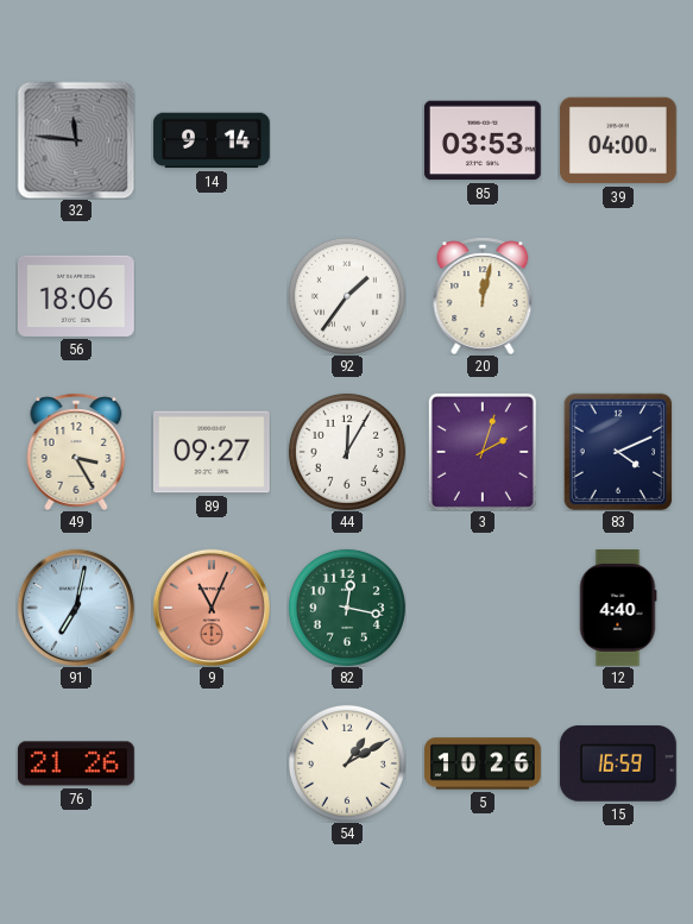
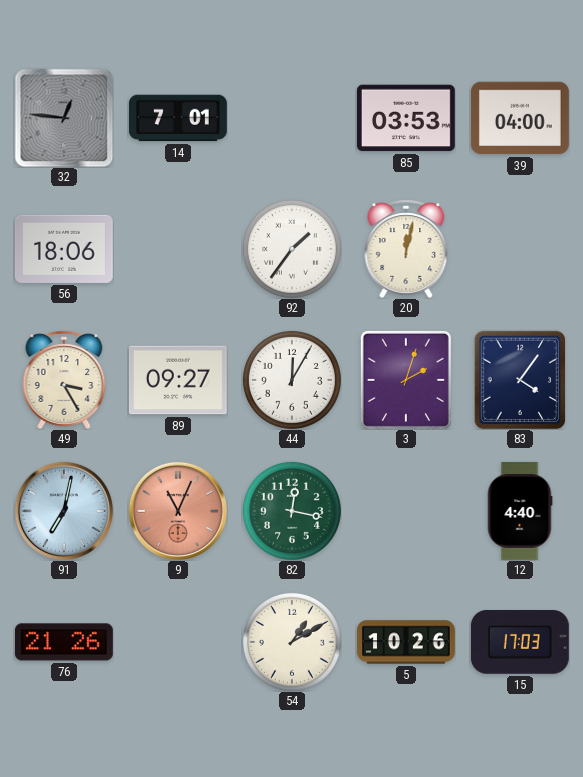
32: 11:46 -> 12:46
14: 9:14 -> 7:01
83: 4:11 -> 4:06
15: 16:59 -> 17:03
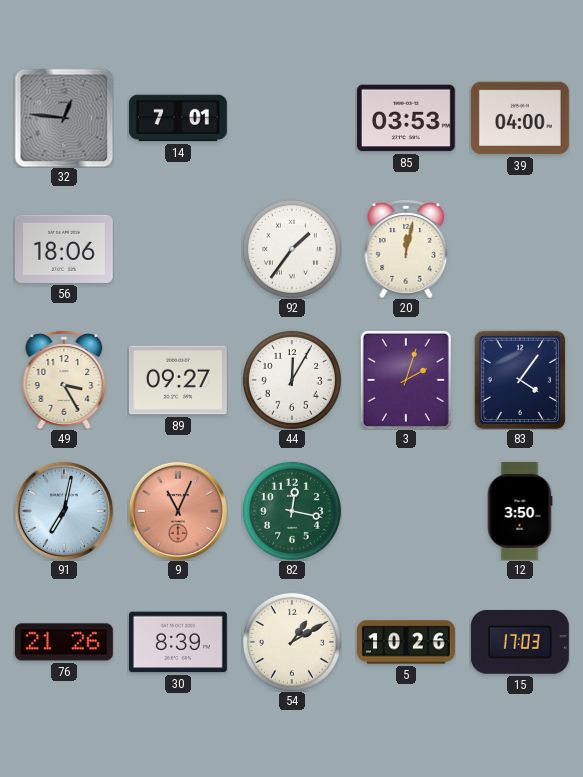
12: 4:40 -> 3:50
30: none -> 8:39
